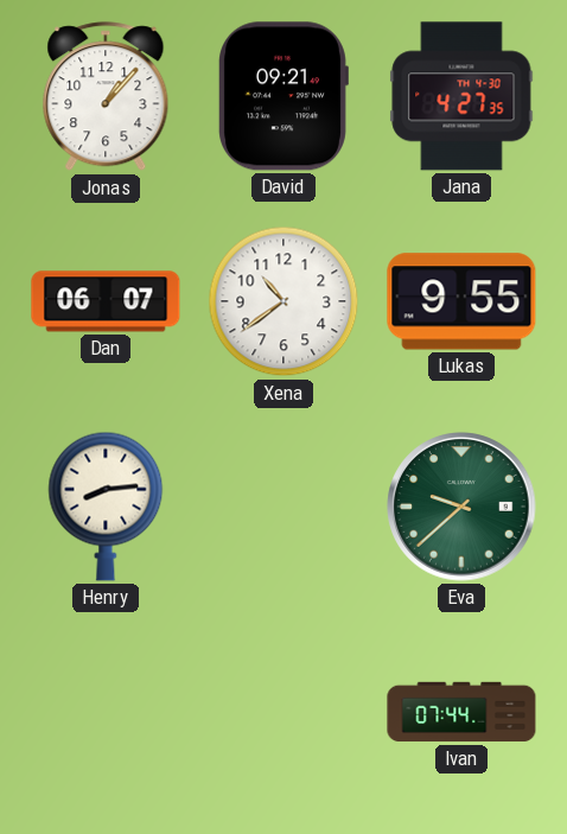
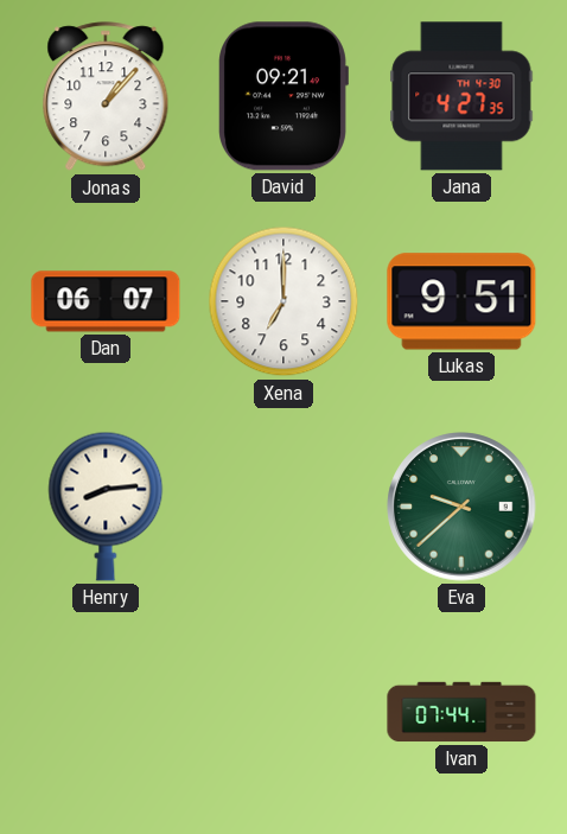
Xena: 10:39 -> 7:00
Lukas: 9:55 -> 9:51
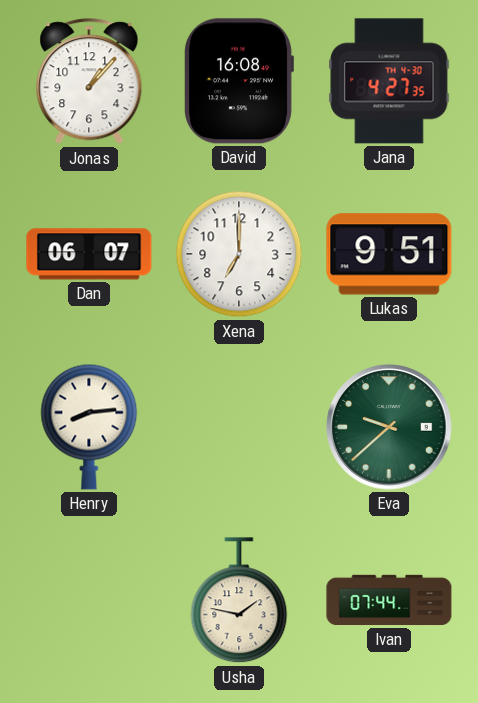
David: 09:21 -> 16:08
Usha: none -> 1:47
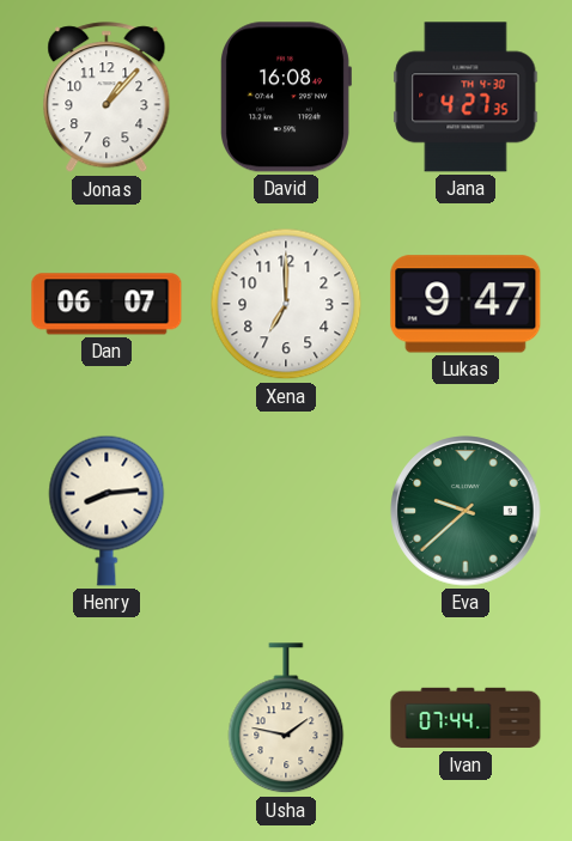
Lukas: 9:51 -> 9:47
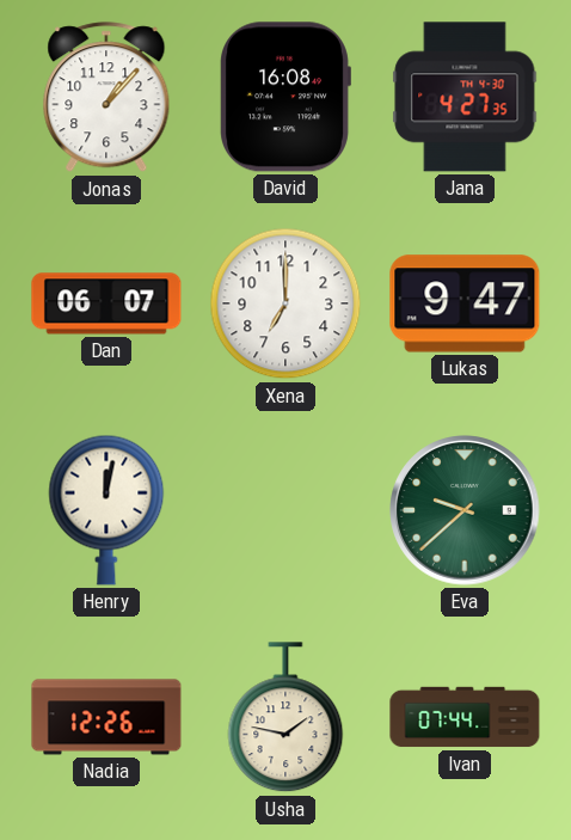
Henry: 8:14 -> 12:02
Nadia: none -> 12:26
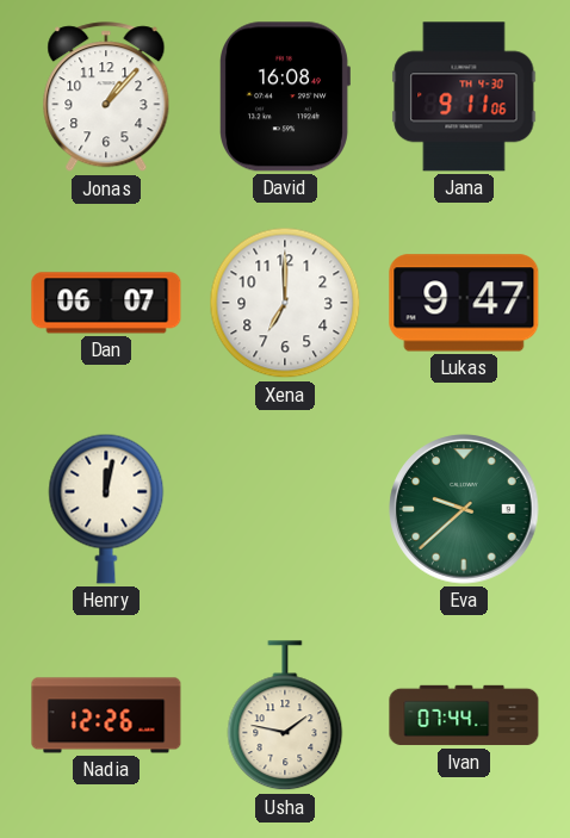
Jana: 4:27 -> 9:11
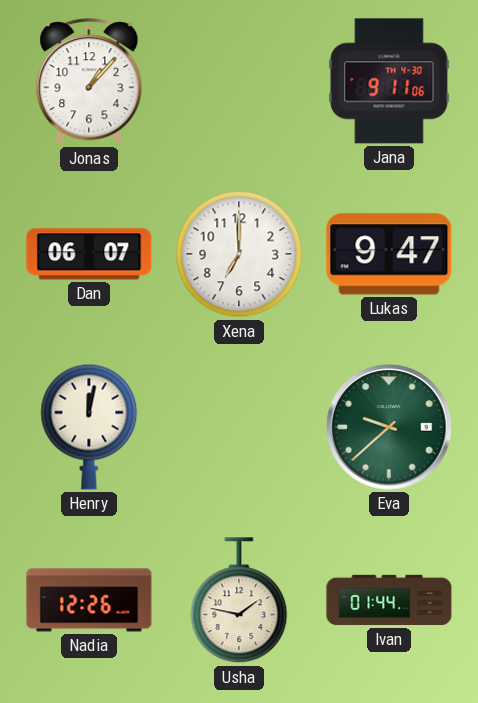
David: 16:08 -> none
Ivan: 07:44 -> 01:44
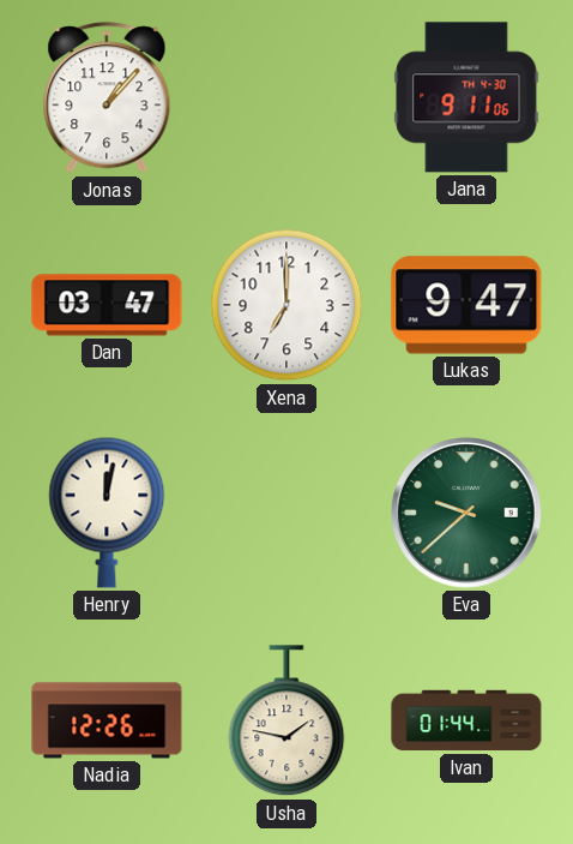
Dan: 06:07 -> 03:47
